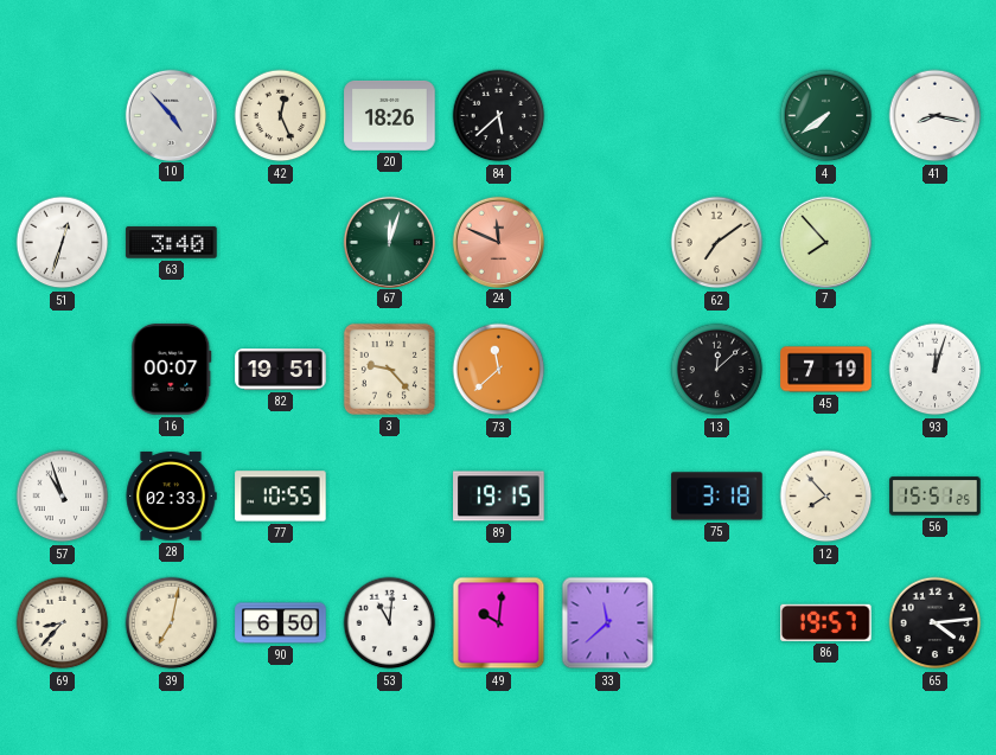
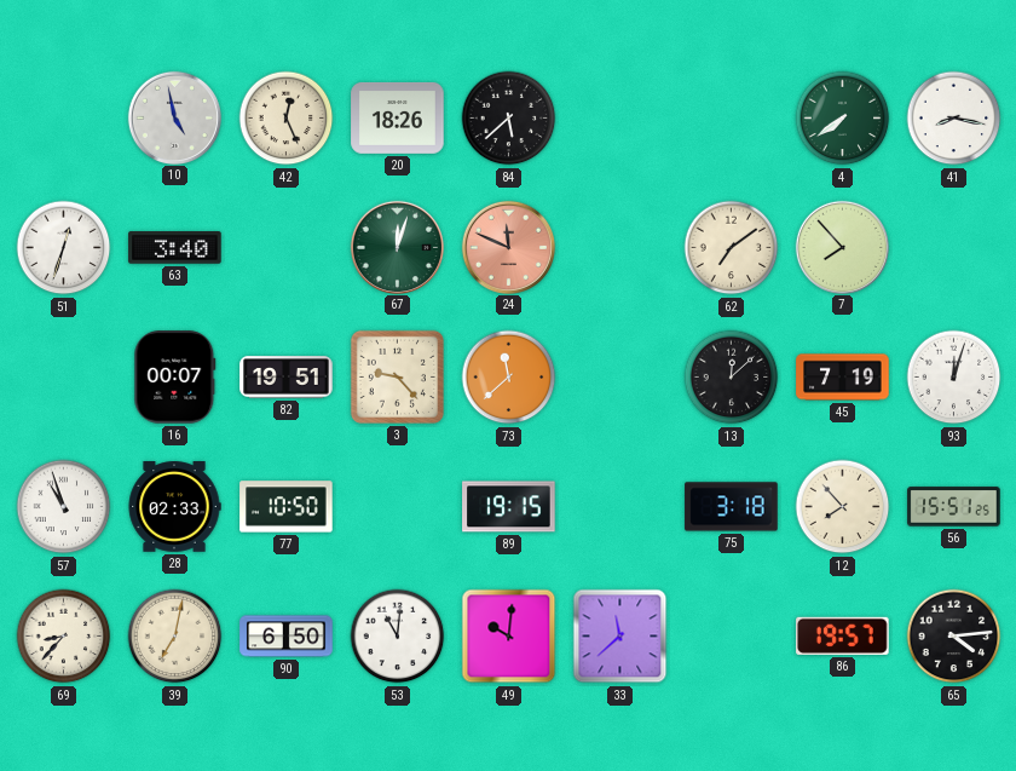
10: 4:53 -> 4:58
77: 10:55 -> 10:50
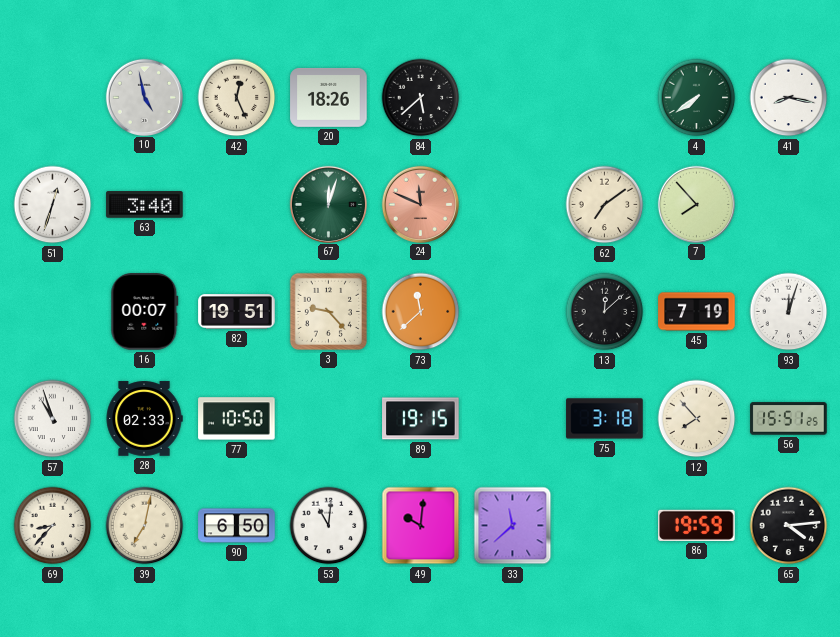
86: 19:57 -> 19:59
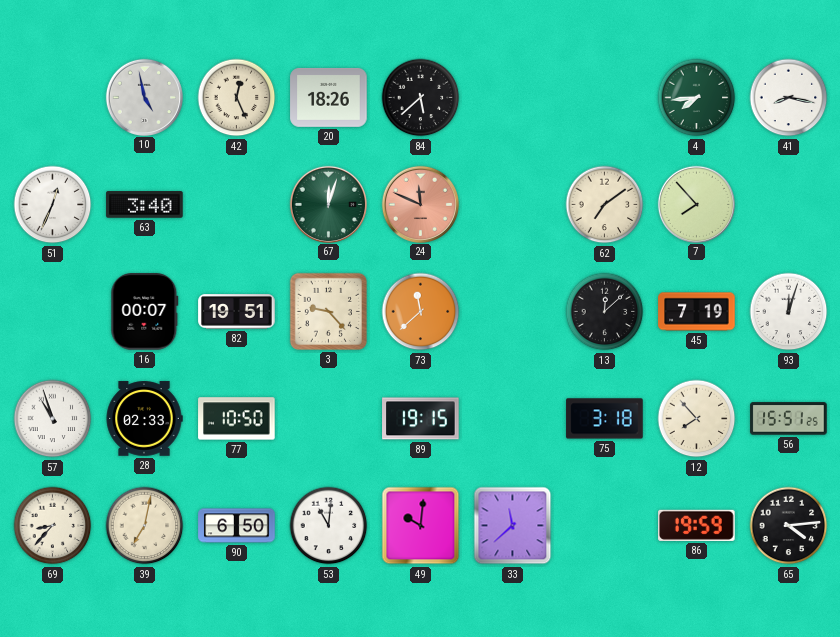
4: 7:39 -> 7:44
51: 12:33 -> 12:34
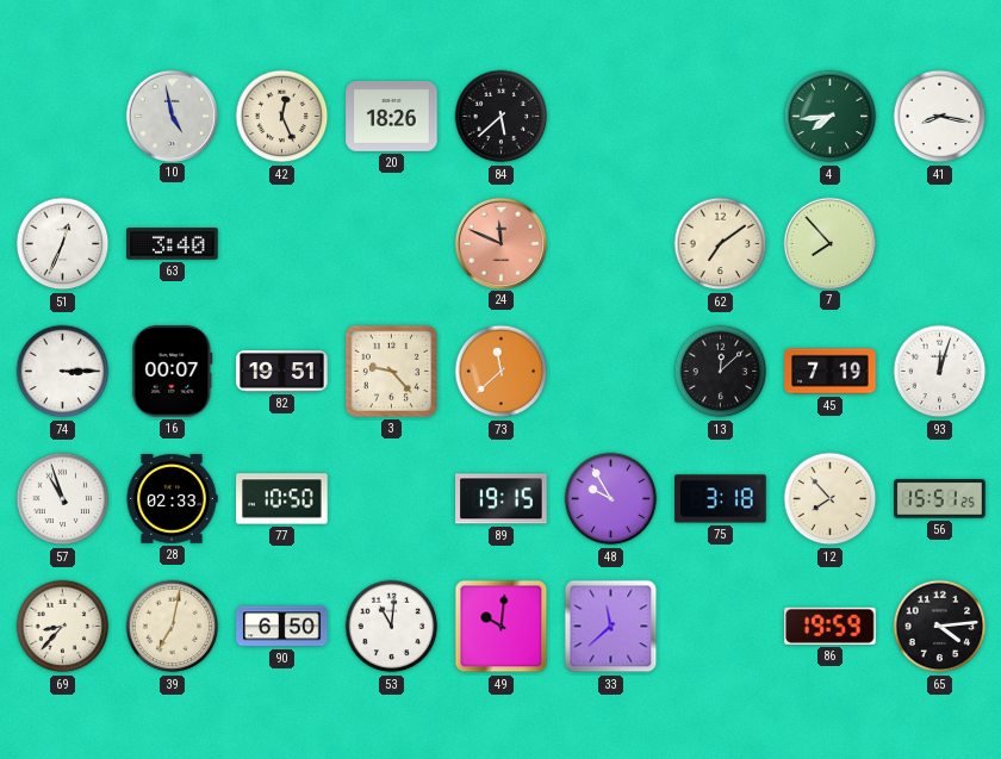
67: 12:03 -> none
74: none -> 3:15
48: none -> 9:55
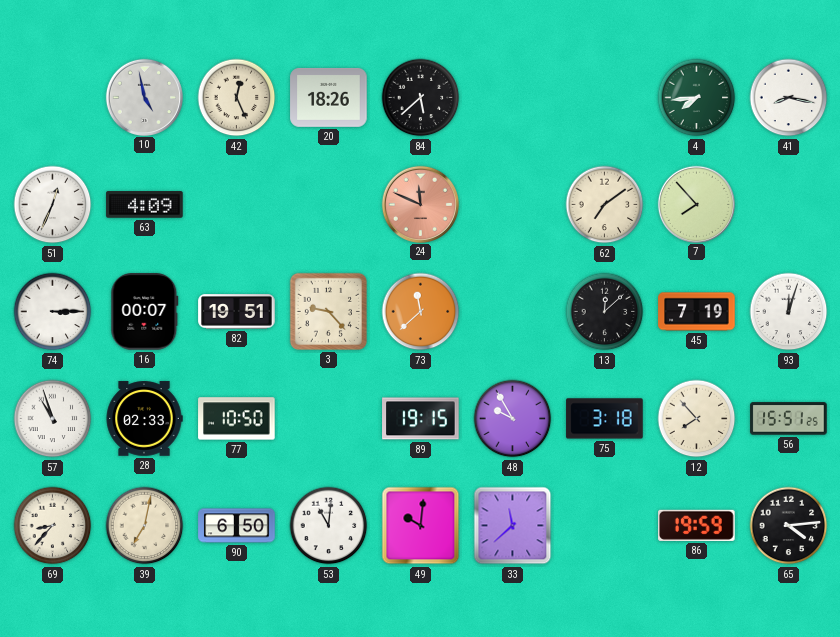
63: 3:40 -> 4:09
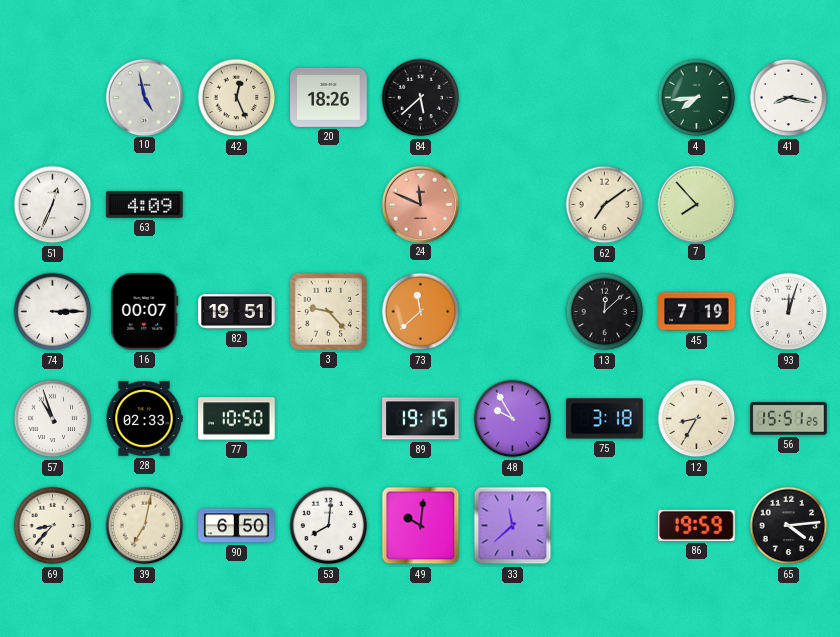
12: 7:53 -> 8:35
53: 11:01 -> 8:01
